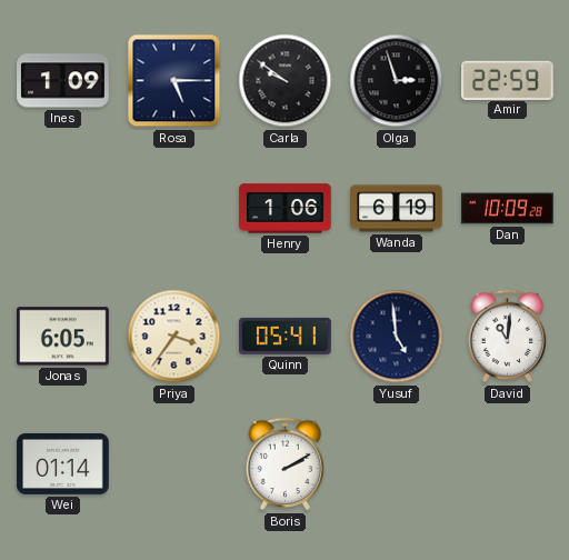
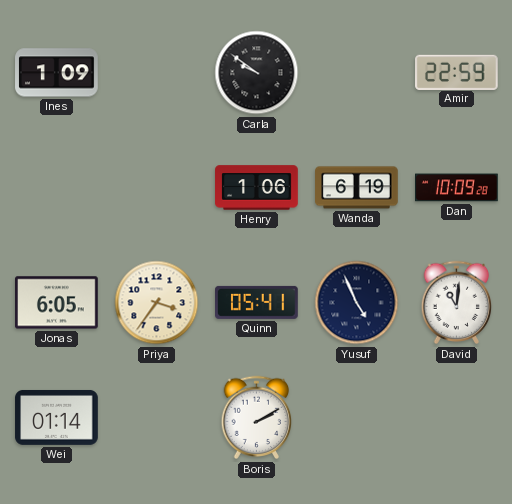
Rosa: 5:15 -> none
Olga: 2:57 -> none
Yusuf: 4:59 -> 4:56
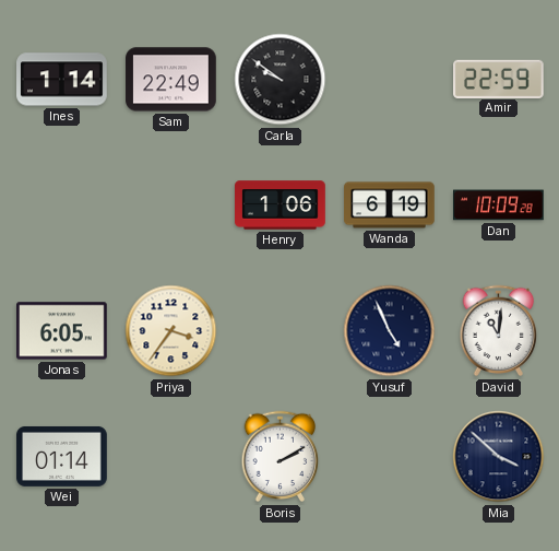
Ines: 1:09 -> 1:14
Sam: none -> 22:49
Quinn: 05:41 -> none
Mia: none -> 3:52
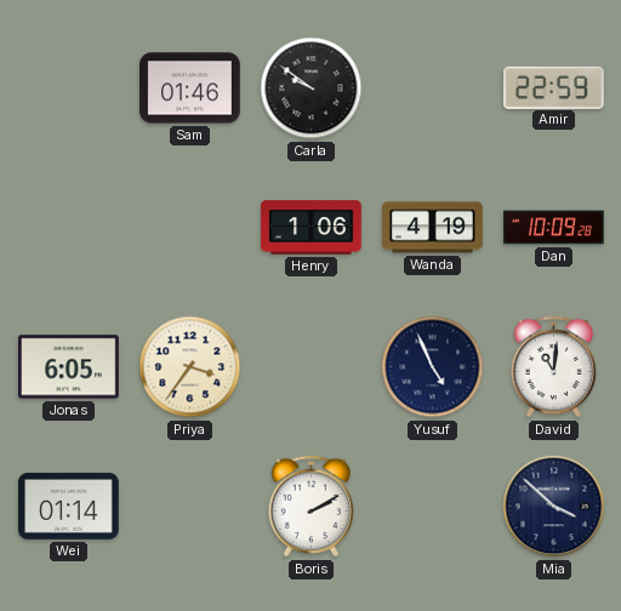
Ines: 1:14 -> none
Sam: 22:49 -> 01:46
Wanda: 6:19 -> 4:19
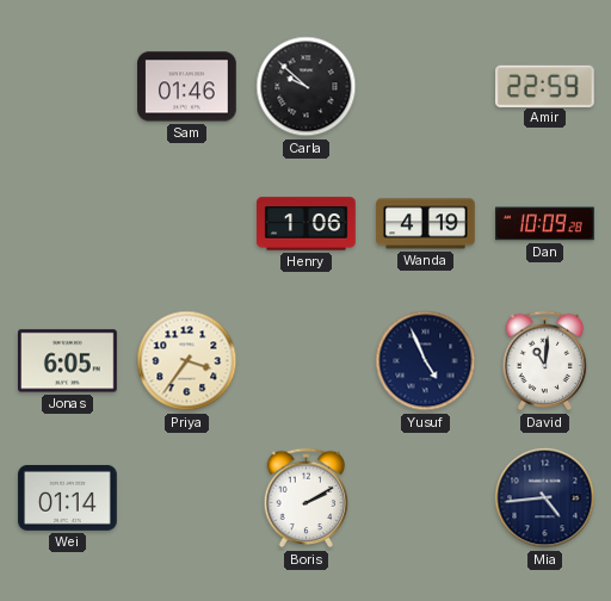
Carla: 9:51 -> 9:52
Mia: 3:52 -> 4:44
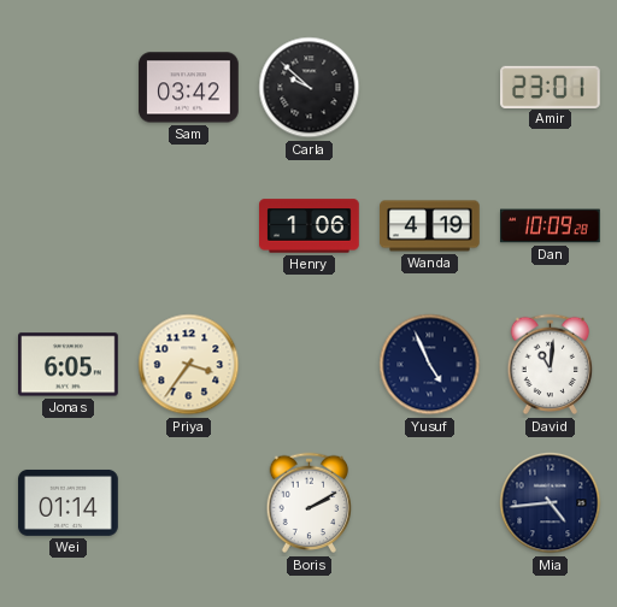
Sam: 01:46 -> 03:42
Amir: 22:59 -> 23:01
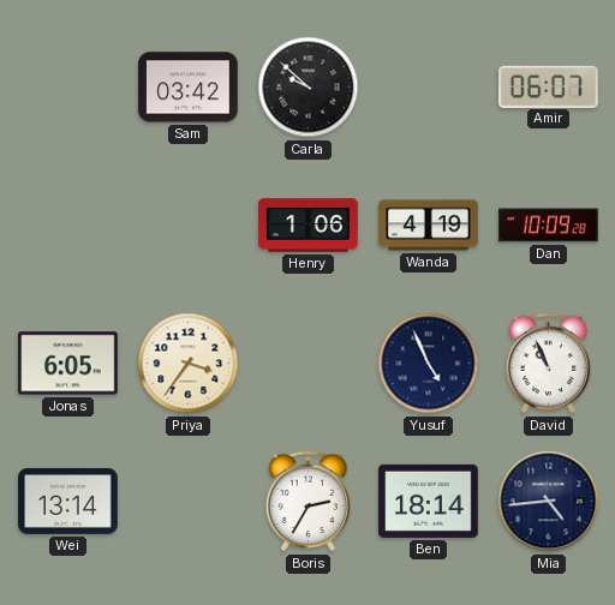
Amir: 23:01 -> 06:07
David: 11:01 -> 10:56
Wei: 01:14 -> 13:14
Boris: 2:10 -> 2:35
Ben: none -> 18:14
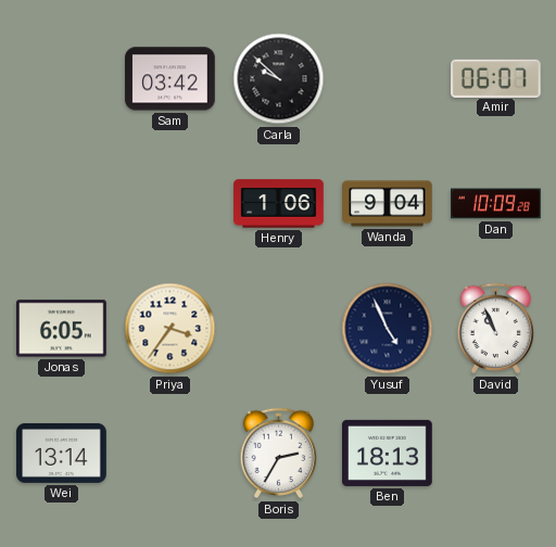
Wanda: 4:19 -> 9:04
Ben: 18:14 -> 18:13
Mia: 4:44 -> none
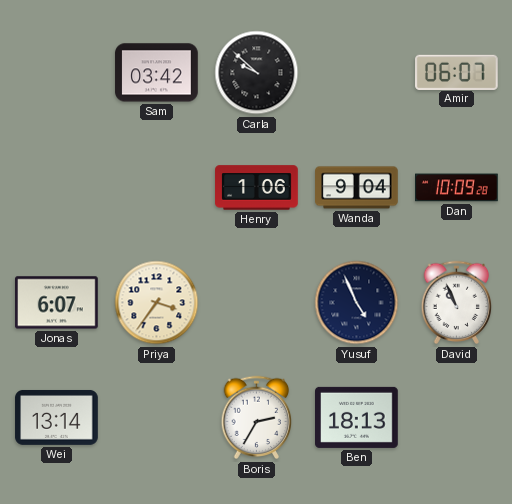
Jonas: 6:05 -> 6:07
